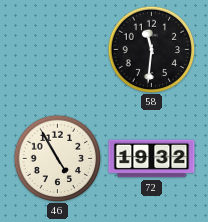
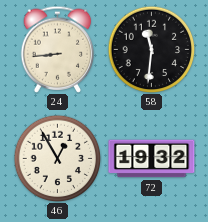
24: none -> 8:44
46: 4:55 -> 12:55
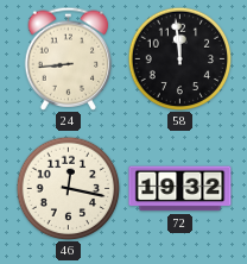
58: 11:31 -> 11:59
46: 12:55 -> 12:17
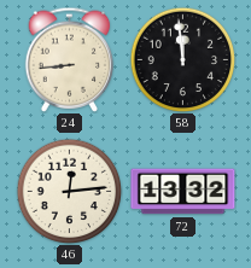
46: 12:17 -> 12:14
72: 19:32 -> 13:32
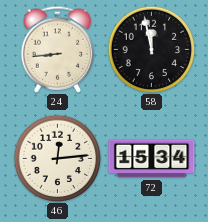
58: 11:59 -> 11:58
72: 13:32 -> 15:34
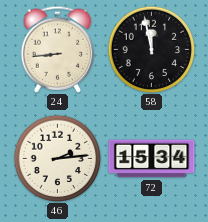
46: 12:14 -> 2:14
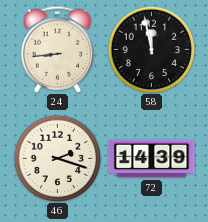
46: 2:14 -> 2:18
72: 15:34 -> 14:39
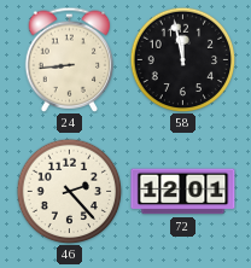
46: 2:18 -> 2:23
72: 14:39 -> 12:01
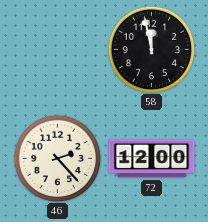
24: 8:44 -> none
72: 12:01 -> 12:00
